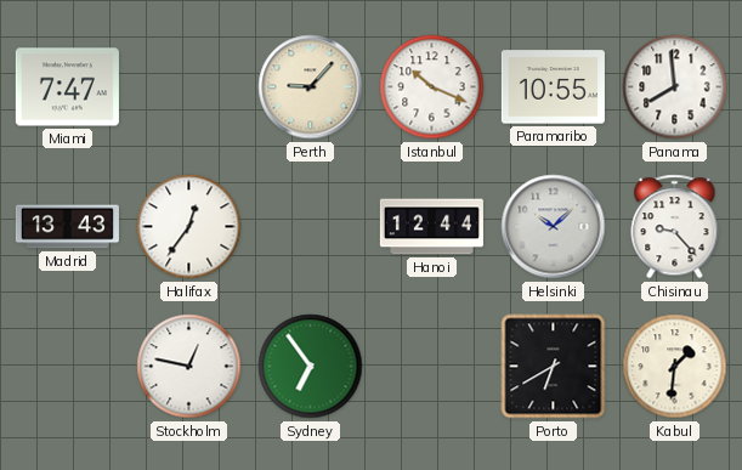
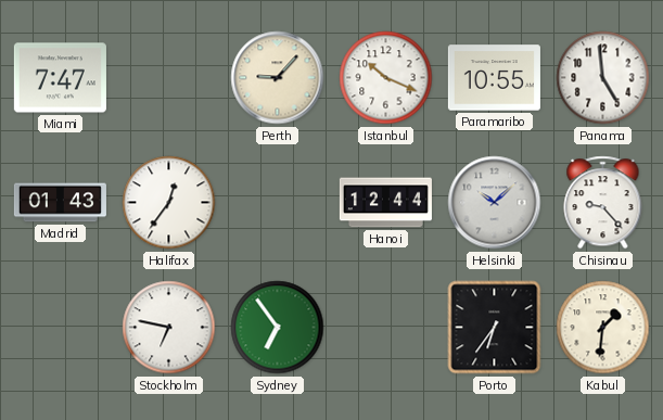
Panama: 7:59 -> 4:59
Madrid: 13:43 -> 01:43
Stockholm: 12:47 -> 6:47
Porto: 6:40 -> 6:36
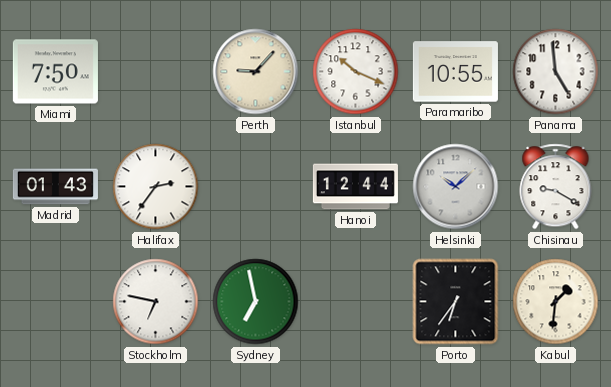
Miami: 7:47 -> 7:50
Halifax: 12:36 -> 2:36
Chisinau: 9:23 -> 9:20
Sydney: 6:54 -> 6:58
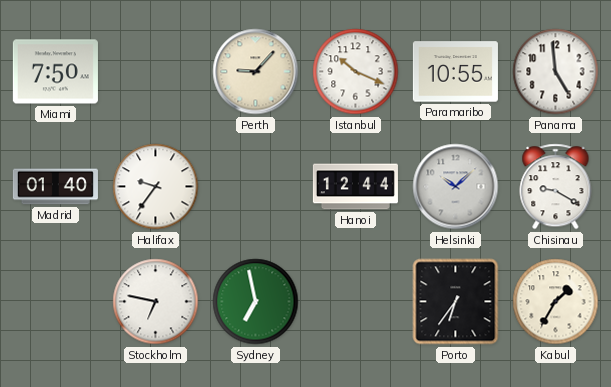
Madrid: 01:43 -> 01:40
Halifax: 2:36 -> 9:36
Kabul: 1:31 -> 1:35
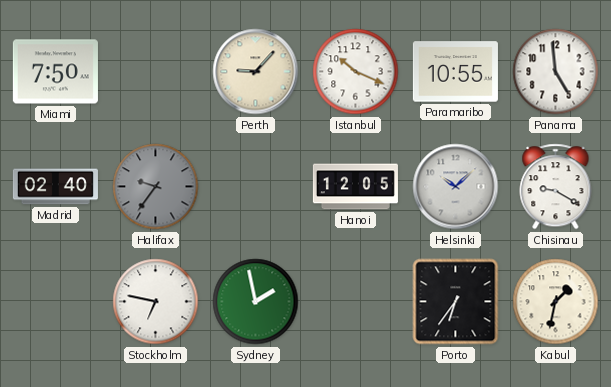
Madrid: 01:40 -> 02:40
Halifax dial: white -> grey
Hanoi: 12:44 -> 12:05
Sydney: 6:58 -> 1:58
Kabul: 1:35 -> 1:32
